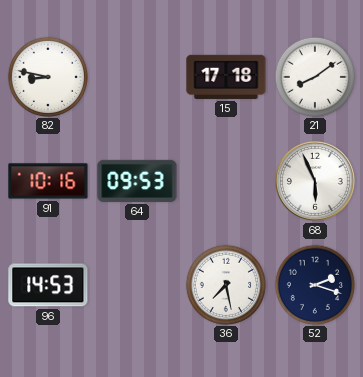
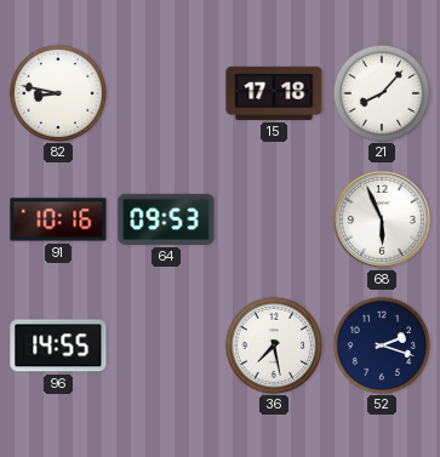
21: 8:09 -> 8:07
96: 14:53 -> 14:55
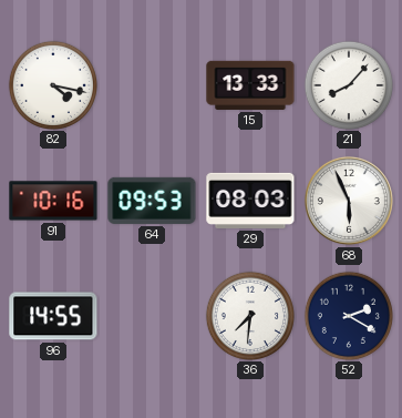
82: 8:47 -> 4:17
15: 17:18 -> 13:33
29: none -> 08:03
36: 7:28 -> 7:31
52: 2:18 -> 2:20
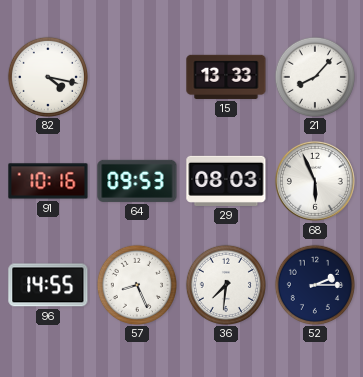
57: none -> 8:26
52: 2:20 -> 2:15
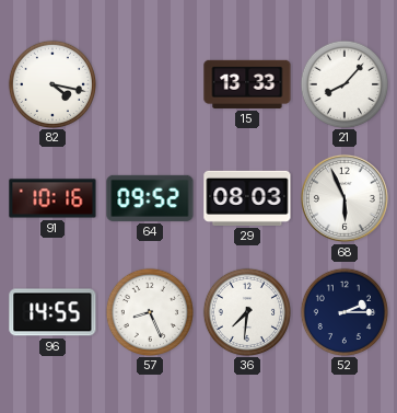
64: 09:53 -> 09:52
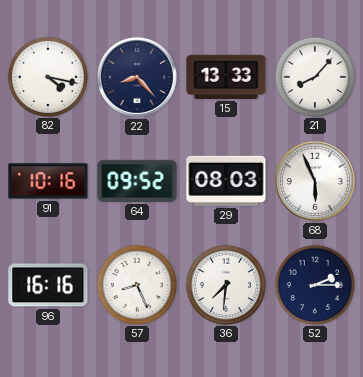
22: none -> 8:23
96: 14:55 -> 16:16
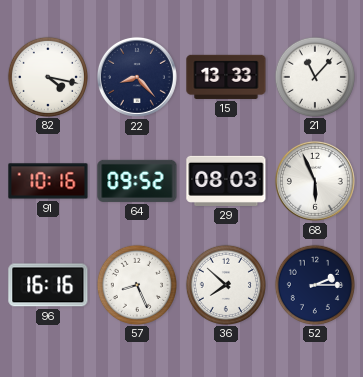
21: 8:07 -> 11:07
36: 7:31 -> 7:52
